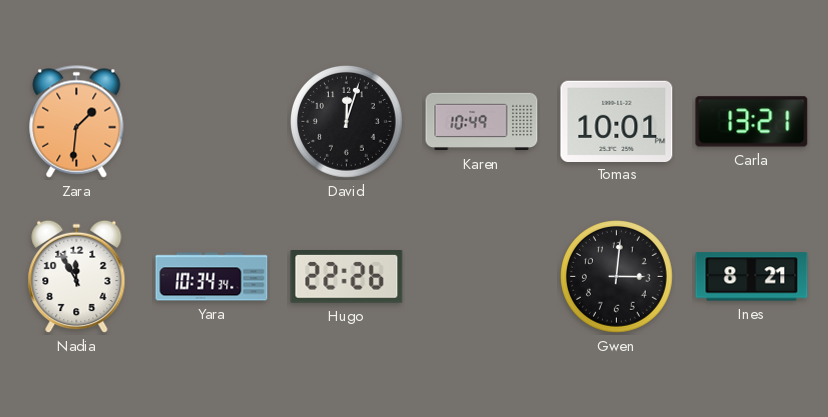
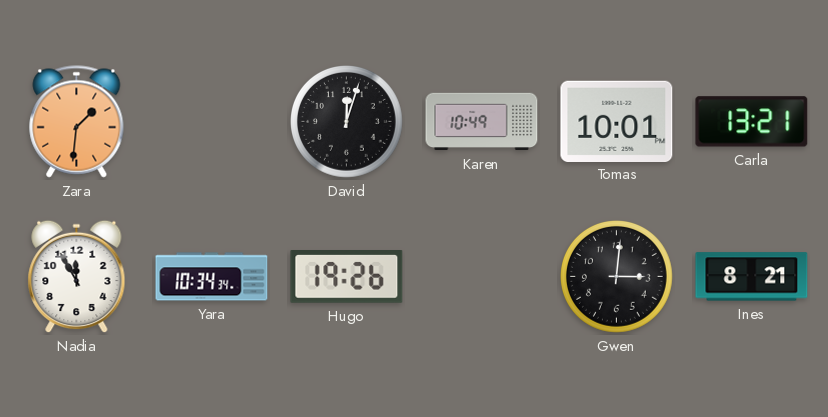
Hugo: 22:26 -> 19:26
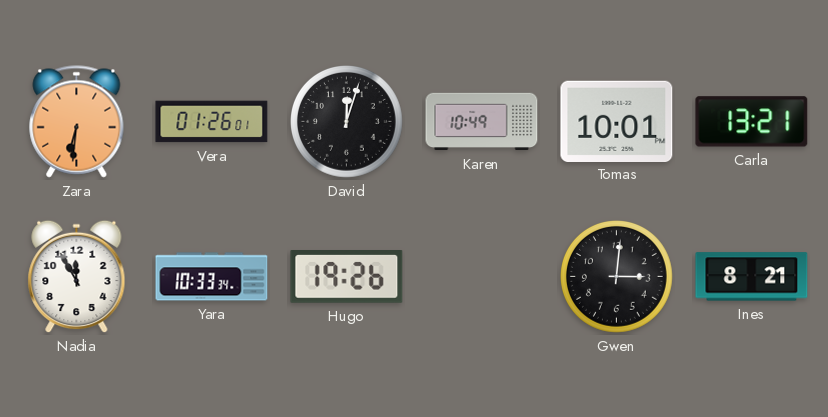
Zara: 1:31 -> 6:31
Vera: none -> 01:26
Yara: 10:34 -> 10:33
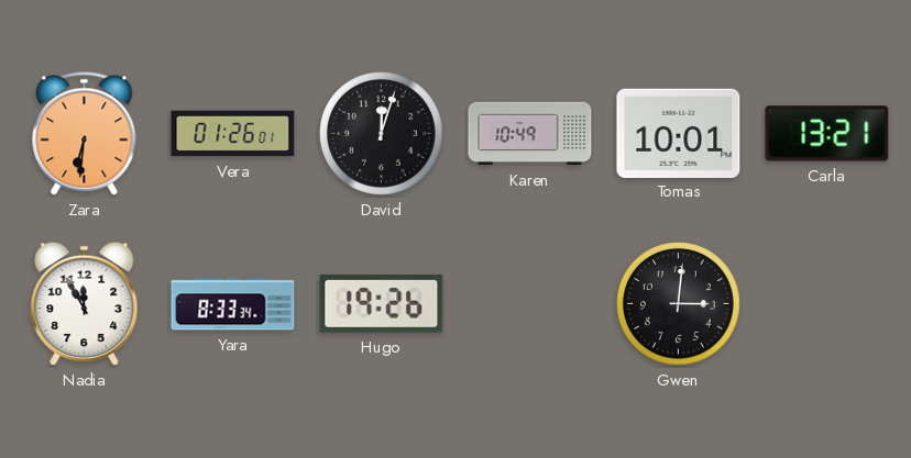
Yara: 10:33 -> 8:33
Ines: 8:21 -> none
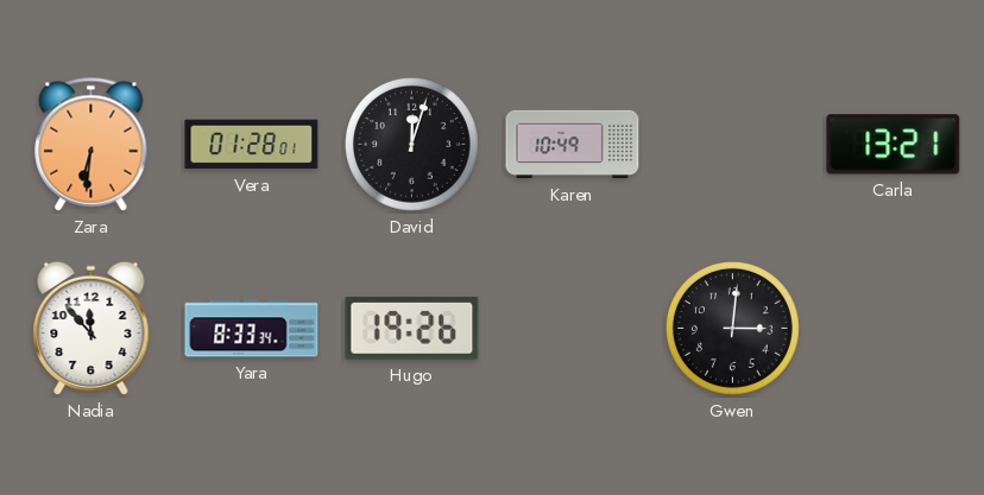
Vera: 01:26 -> 01:28
Tomas: 10:01 -> none
Nadia: 11:55 -> 11:53
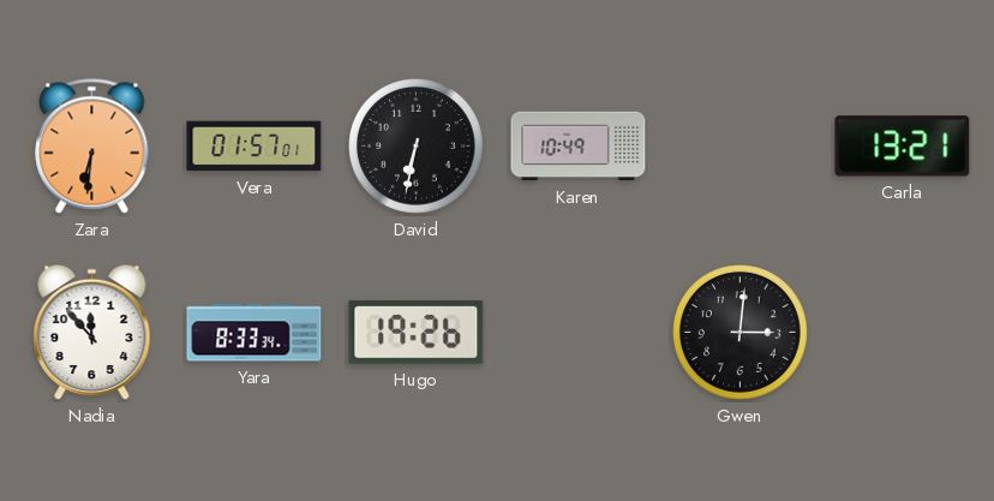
Vera: 01:28 -> 01:57
David: 12:03 -> 6:32
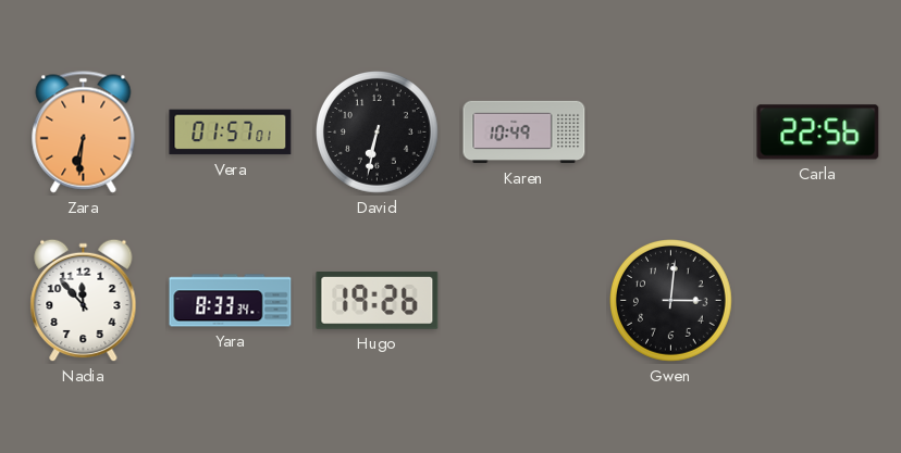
Carla: 13:21 -> 22:56
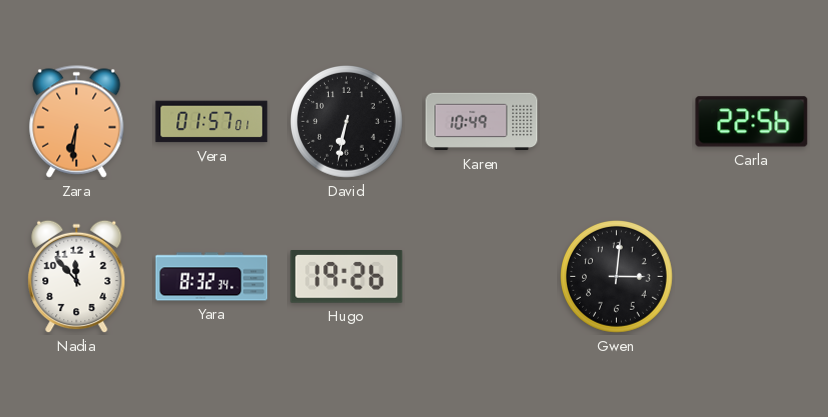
Yara: 8:33 -> 8:32
